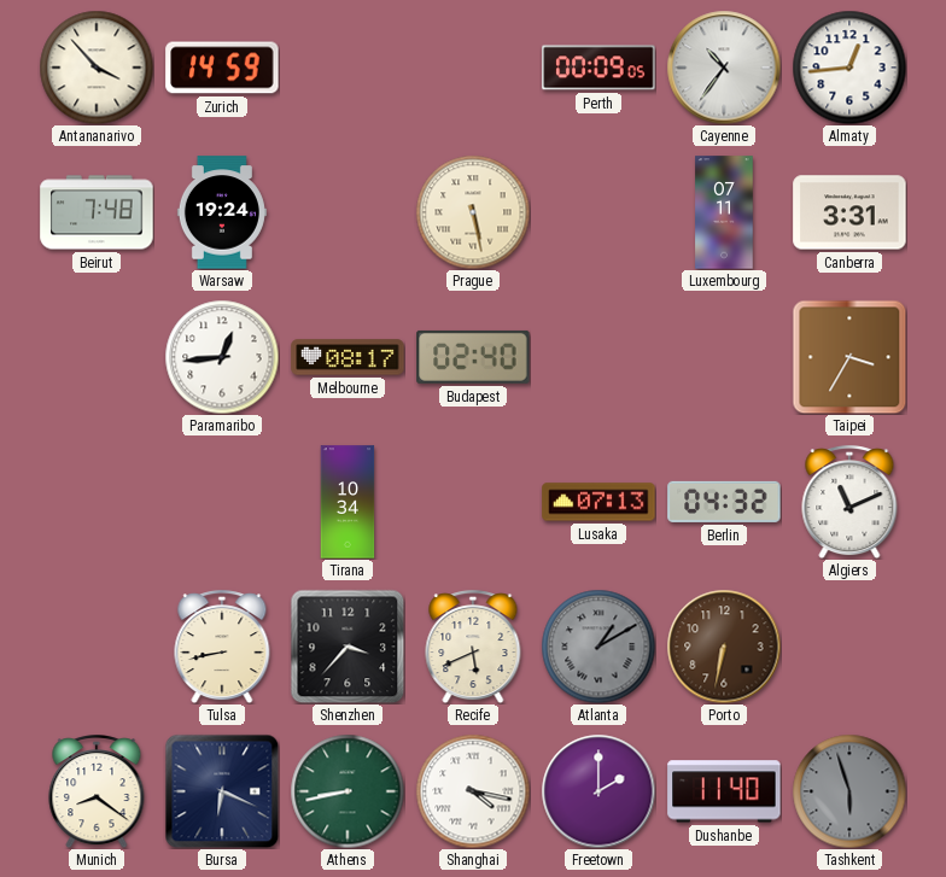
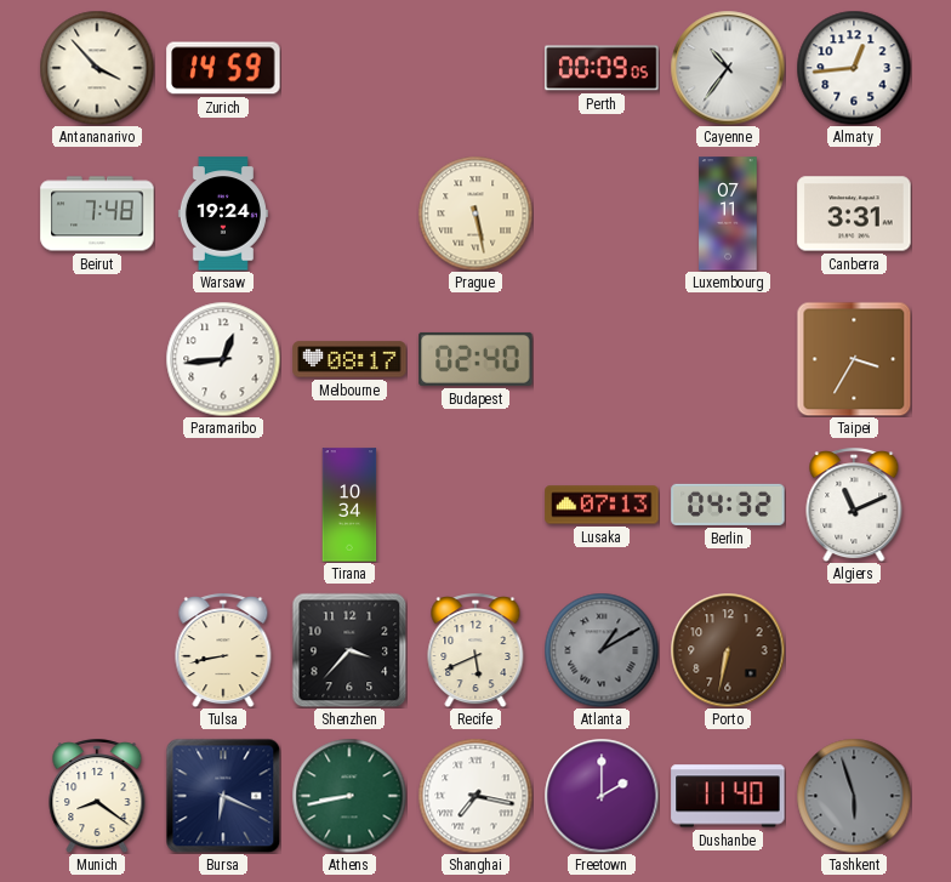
Shanghai: 4:17 -> 7:17
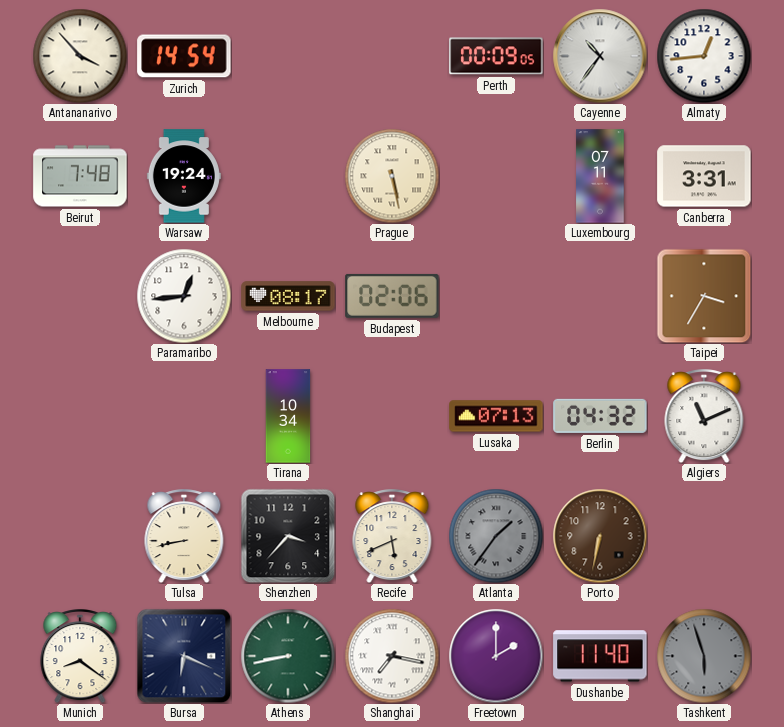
Zurich: 14:59 -> 14:54
Budapest: 02:40 -> 02:06
Atlanta: 1:10 -> 1:36
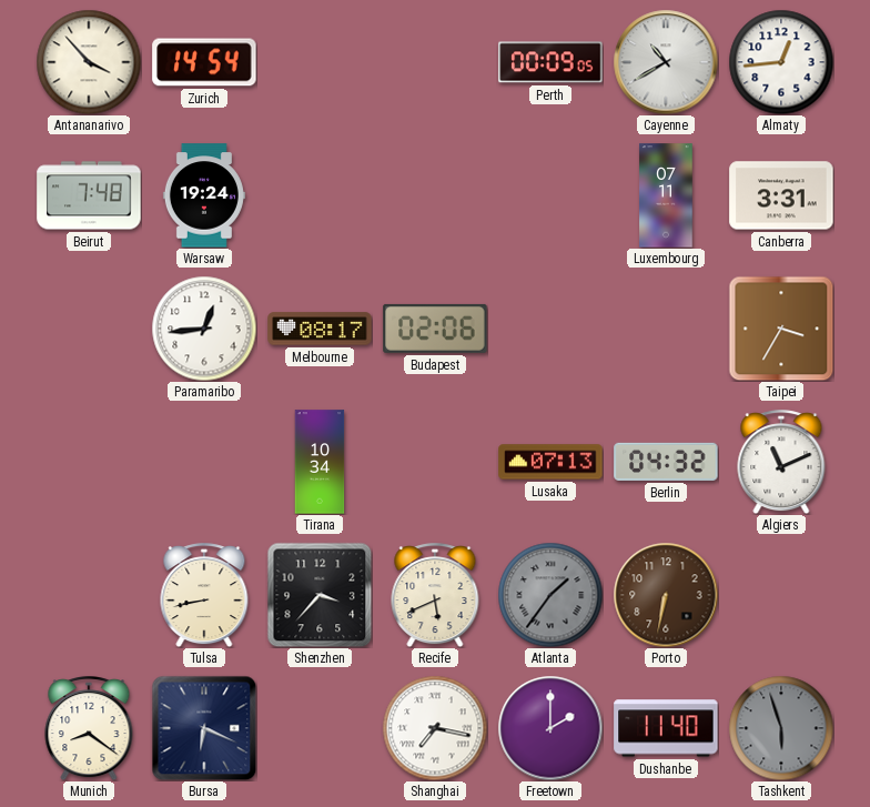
Cayenne: 10:36 -> 10:40
Prague: 5:28 -> none
Athens: 8:43 -> none
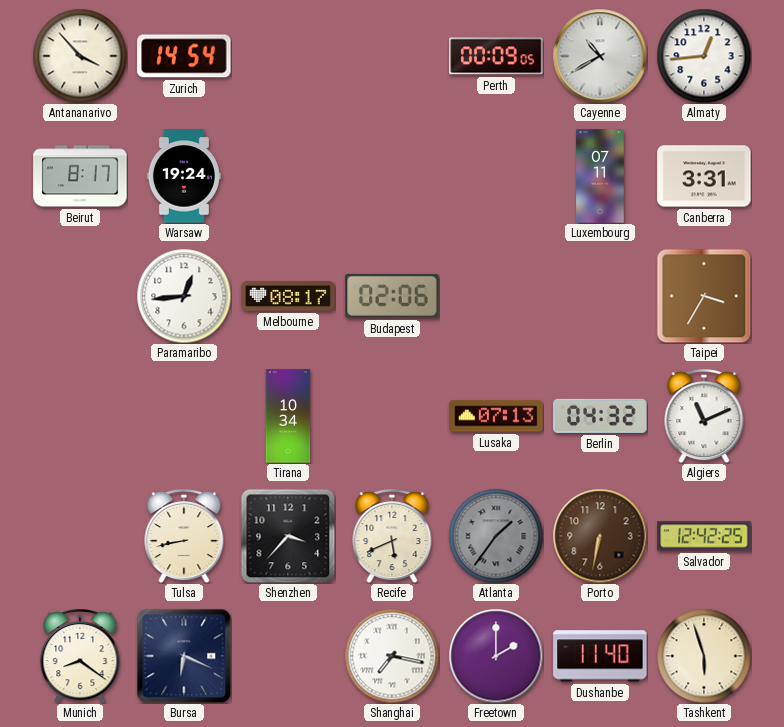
Beirut: 7:48 -> 8:17
Salvador: none -> 12:42
Tashkent dial: grey -> cream
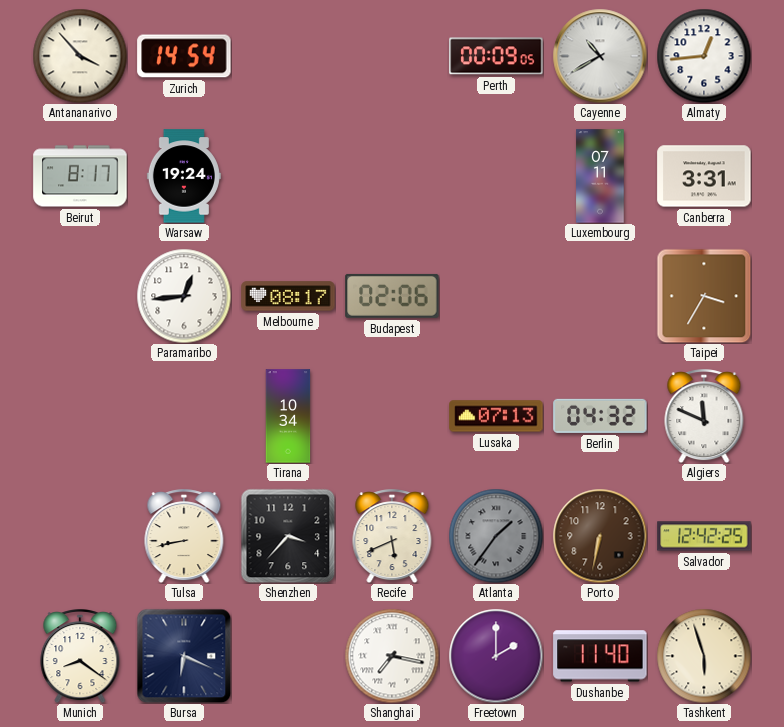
Algiers: 11:11 -> 11:49
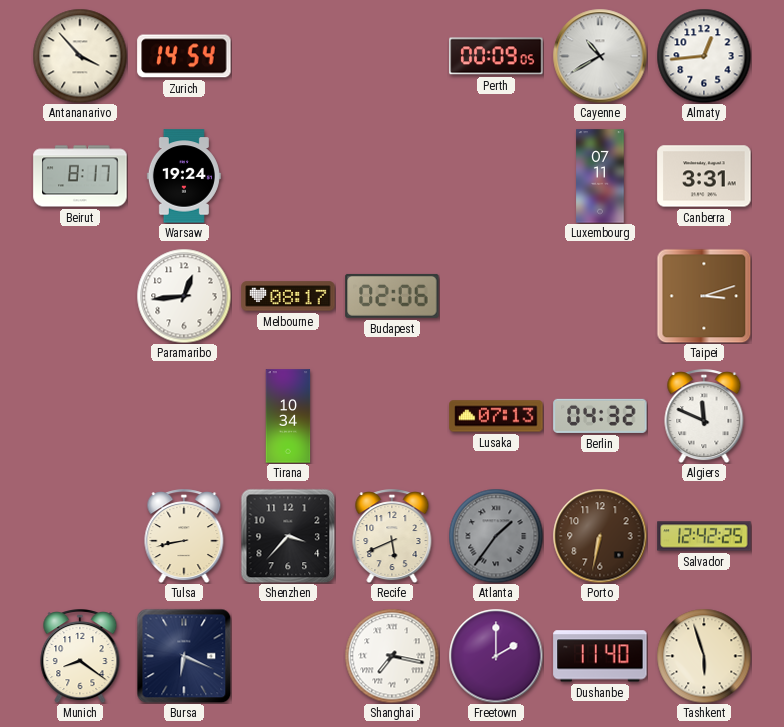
Taipei: 3:35 -> 3:12
